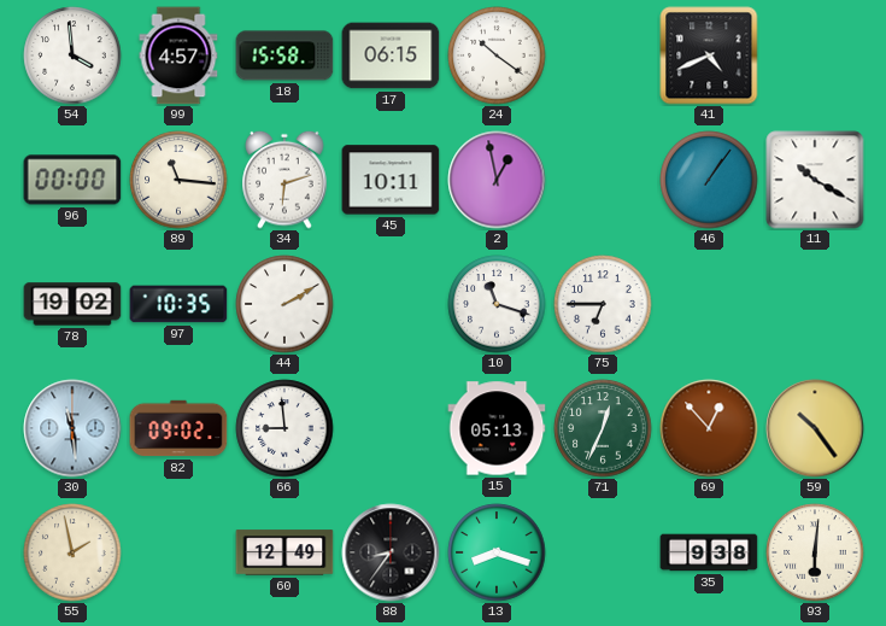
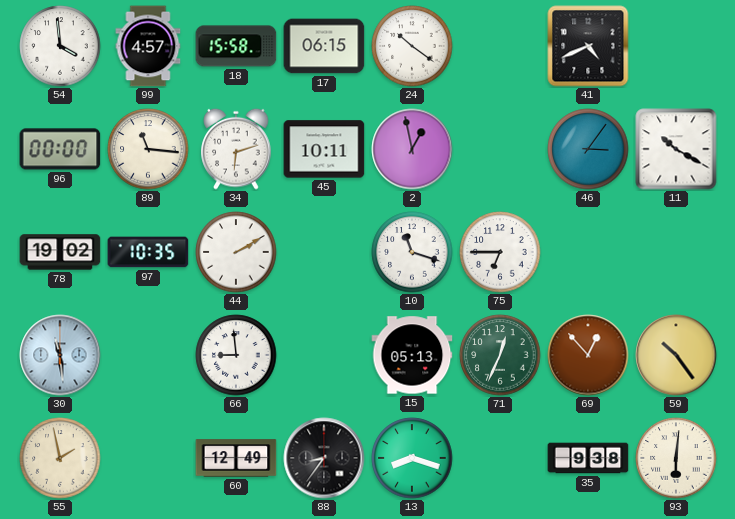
46: 1:06 -> 3:06
82: 09:02 -> none
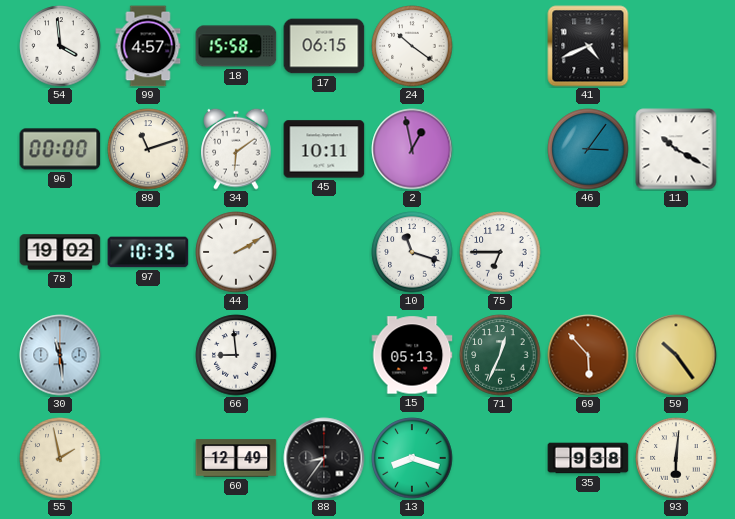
89: 11:16 -> 11:12
34: 6:12 -> 6:09
69: 12:53 -> 5:53
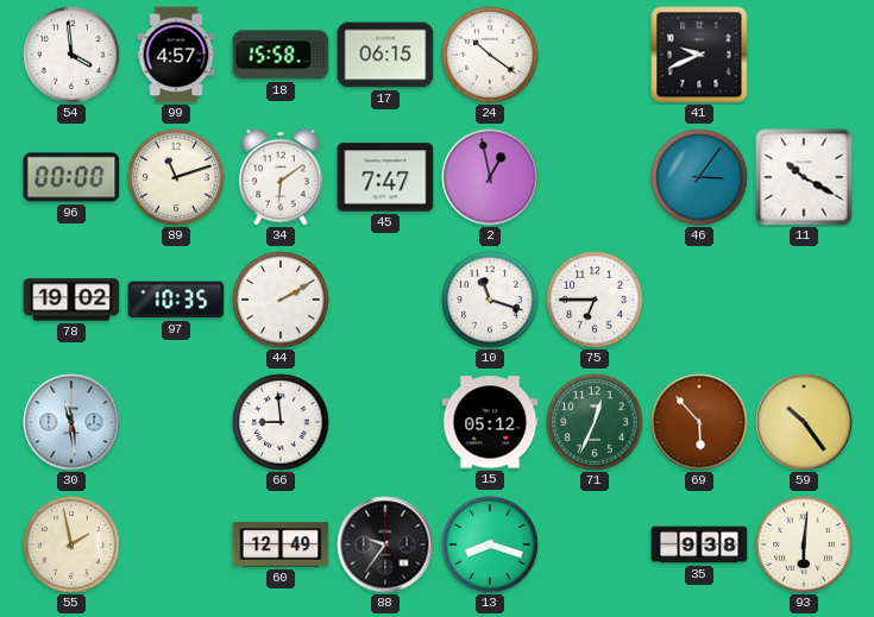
41: 4:41 -> 9:41
45: 10:11 -> 7:47
15: 05:13 -> 05:12
88: 8:36 -> 9:36
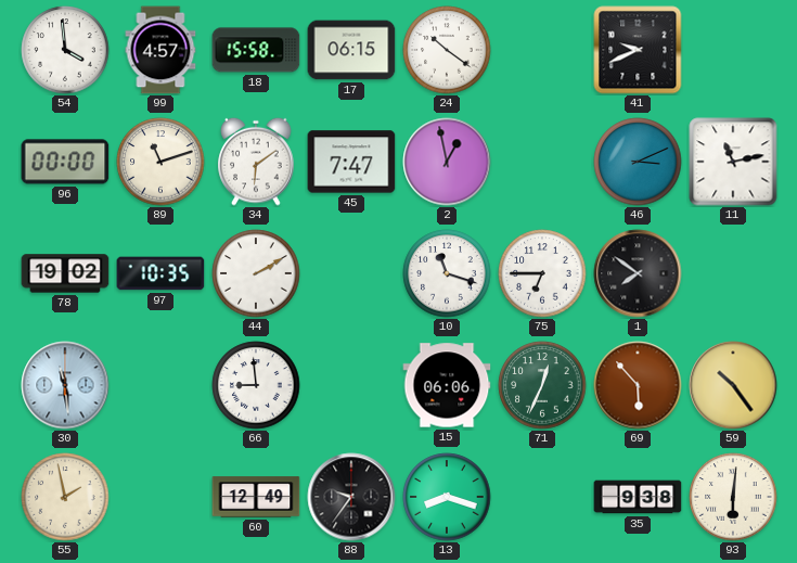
46: 3:06 -> 3:11
11: 10:20 -> 11:13
1: none -> 7:51
15: 05:12 -> 06:06
